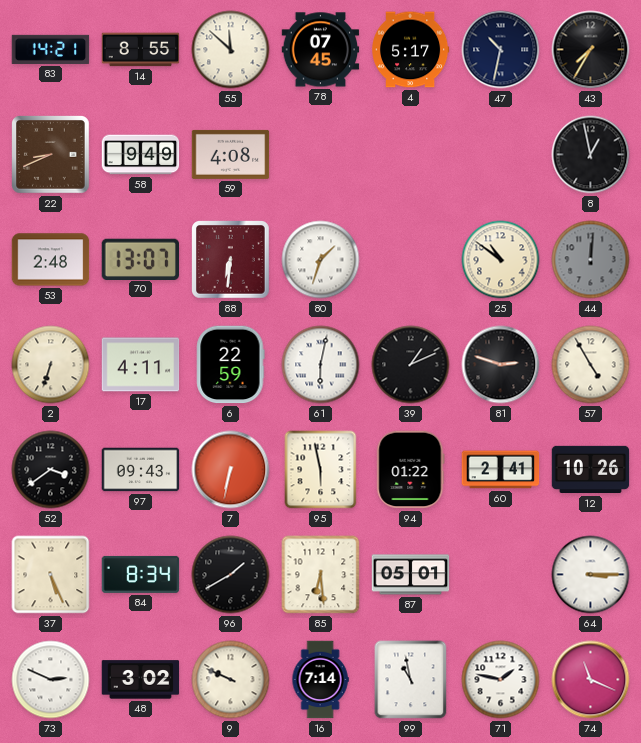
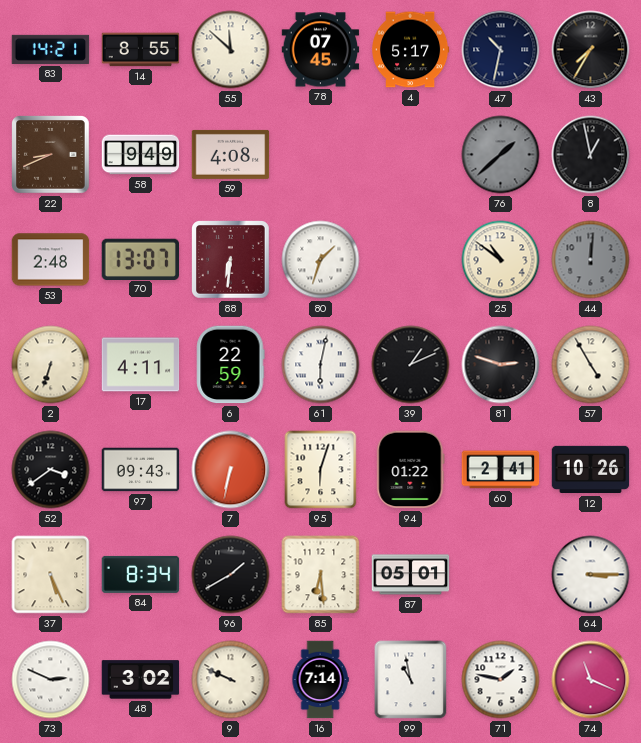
76: none -> 1:38
95: 5:58 -> 6:03
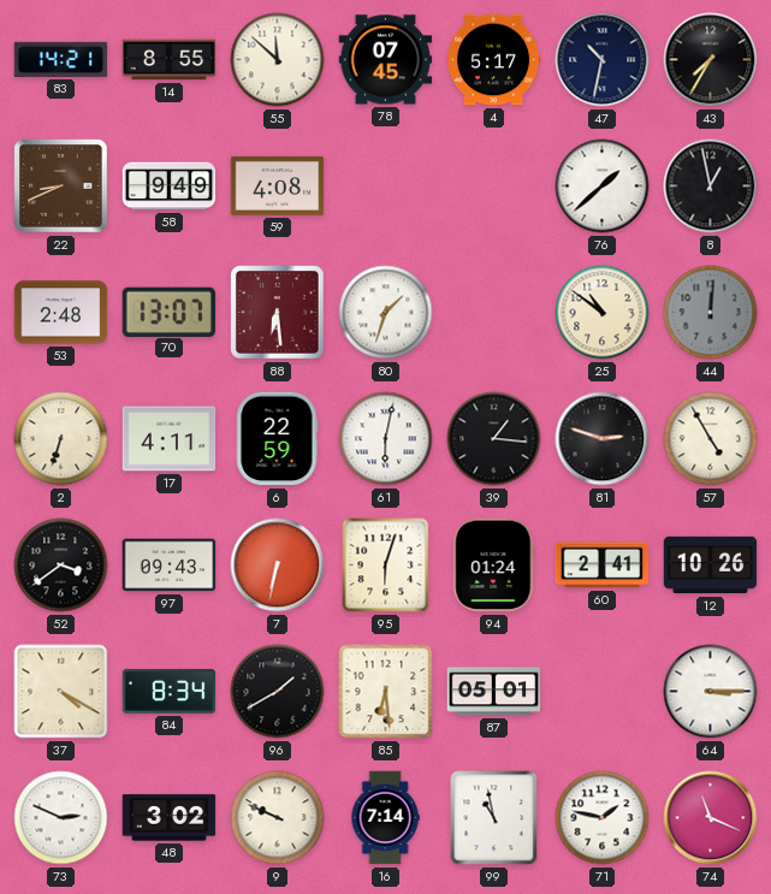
76 dial: grey -> white
88: 6:31 -> 6:29
39: 1:11 -> 1:16
94: 01:22 -> 01:24
37: 5:26 -> 4:20
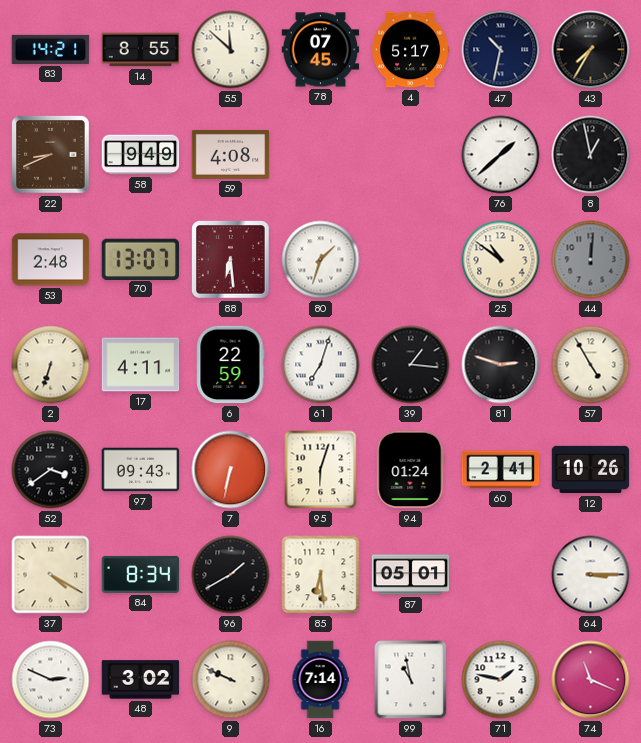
61: 6:02 -> 7:03
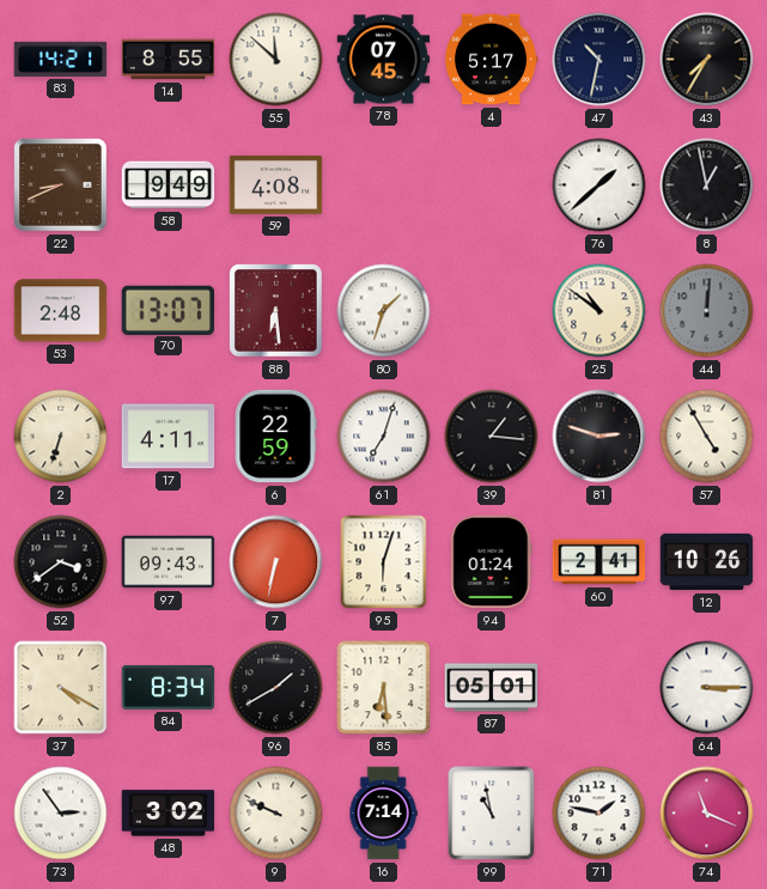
73: 2:49 -> 2:54
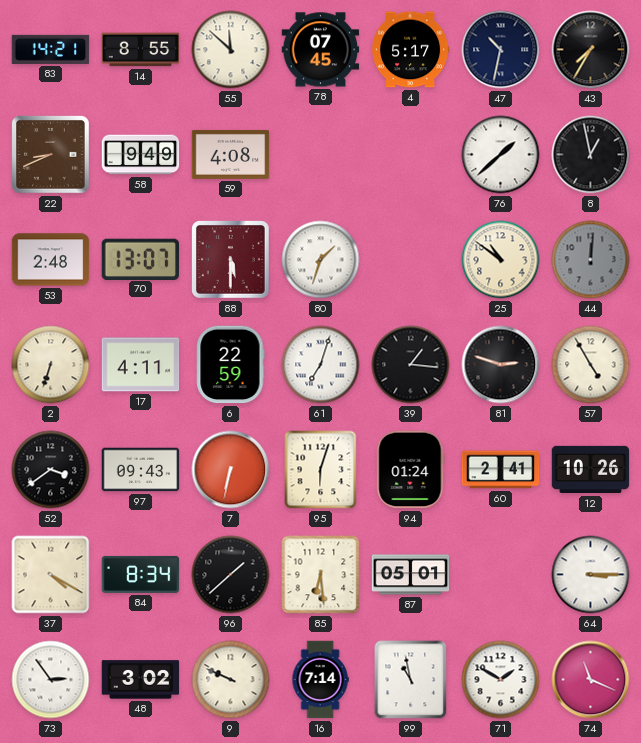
88: 6:29 -> 5:30
96: 1:40 -> 1:38
71: 1:47 -> 1:50
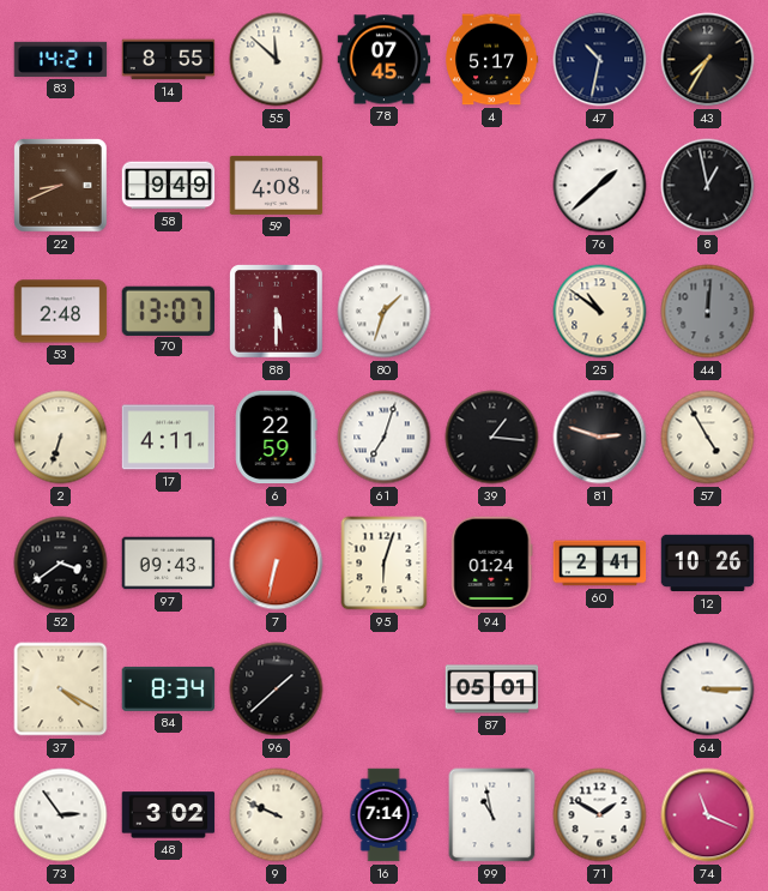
85: 6:29 -> none
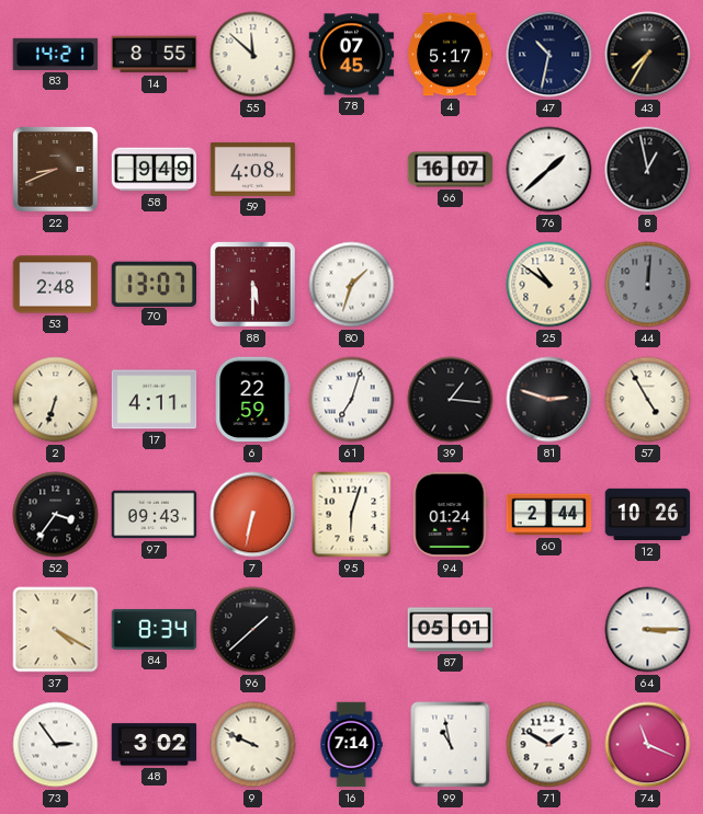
66: none -> 16:07
52: 3:39 -> 3:36
60: 2:41 -> 2:44
